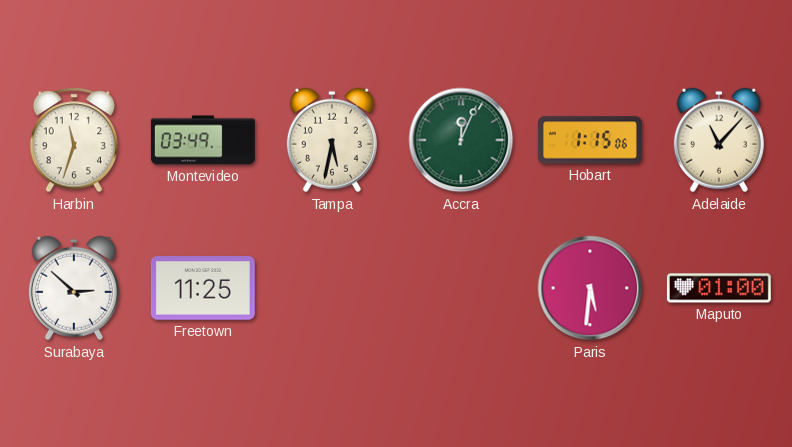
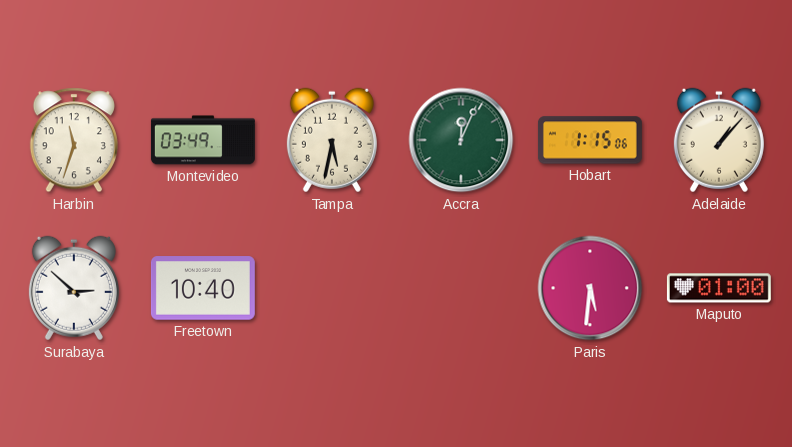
Adelaide: 11:07 -> 1:07
Freetown: 11:25 -> 10:40
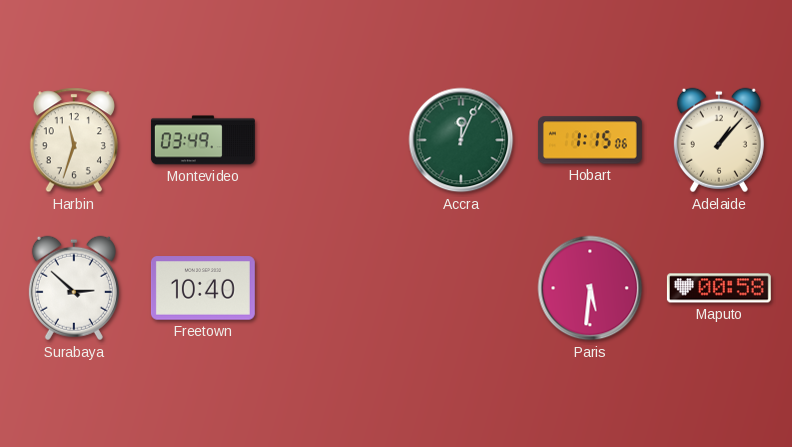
Tampa: 5:32 -> none
Maputo: 01:00 -> 00:58
